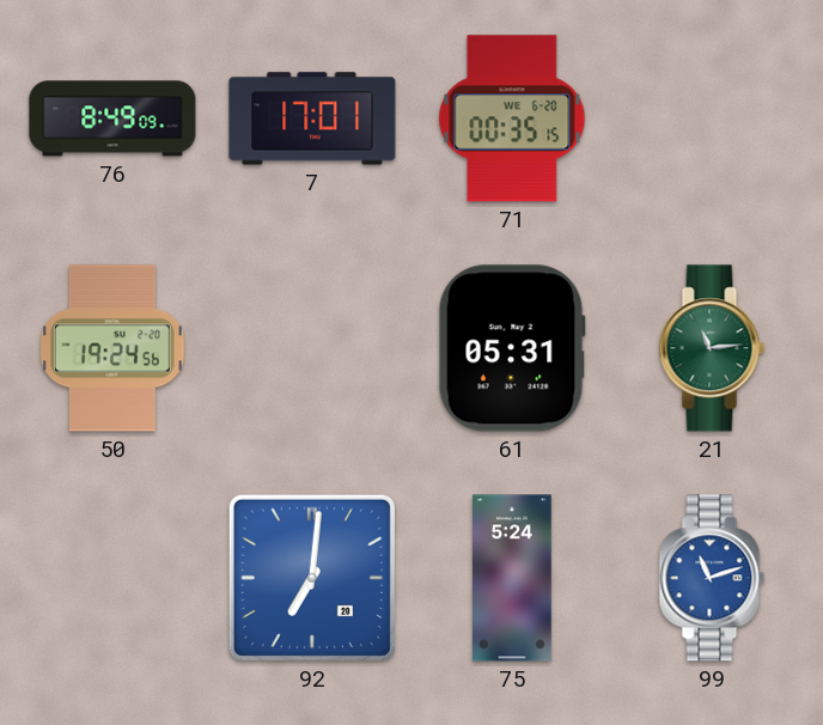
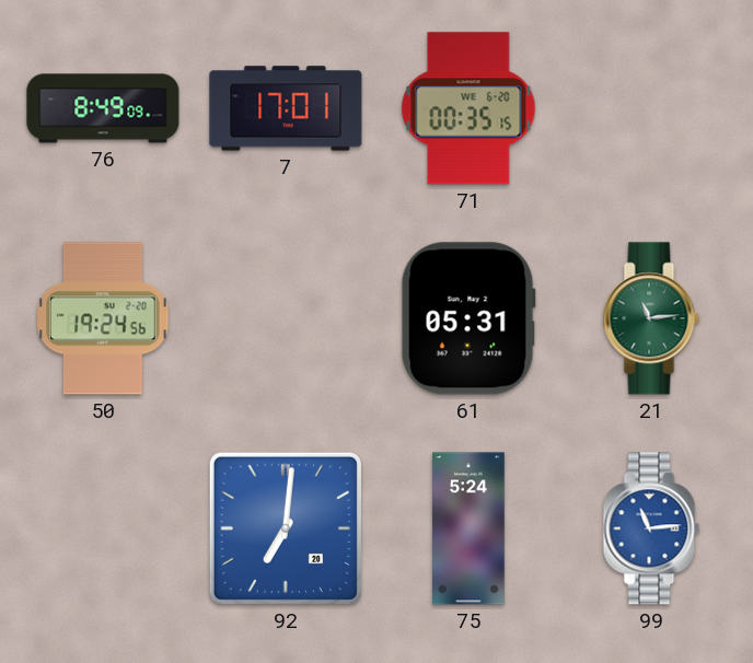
99: 11:12 -> 11:14
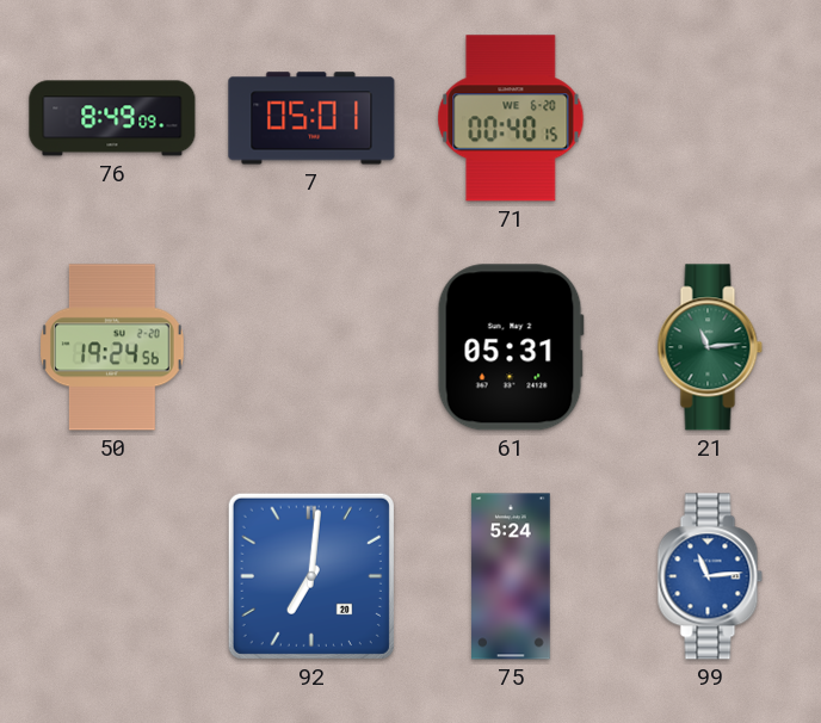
7: 17:01 -> 05:01
71: 00:35 -> 00:40
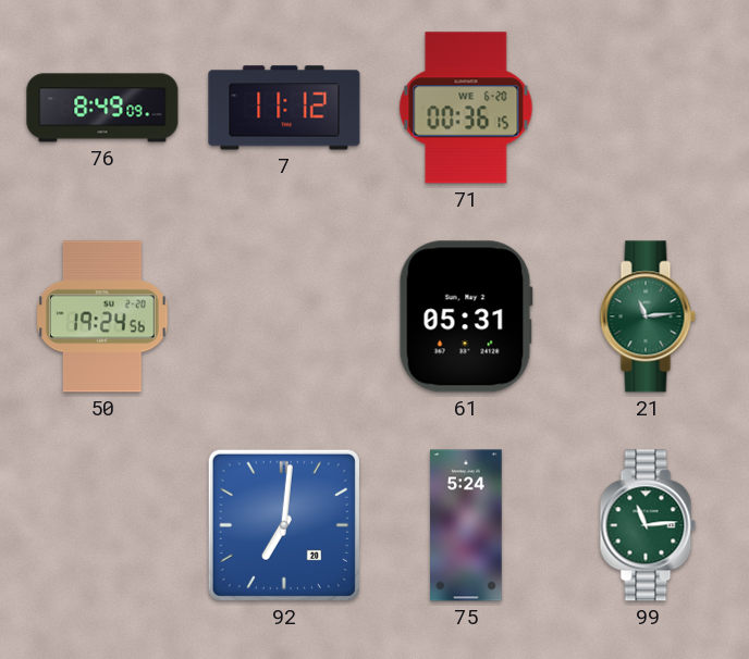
7: 05:01 -> 11:12
71: 00:40 -> 00:36
99 dial: blue -> green
